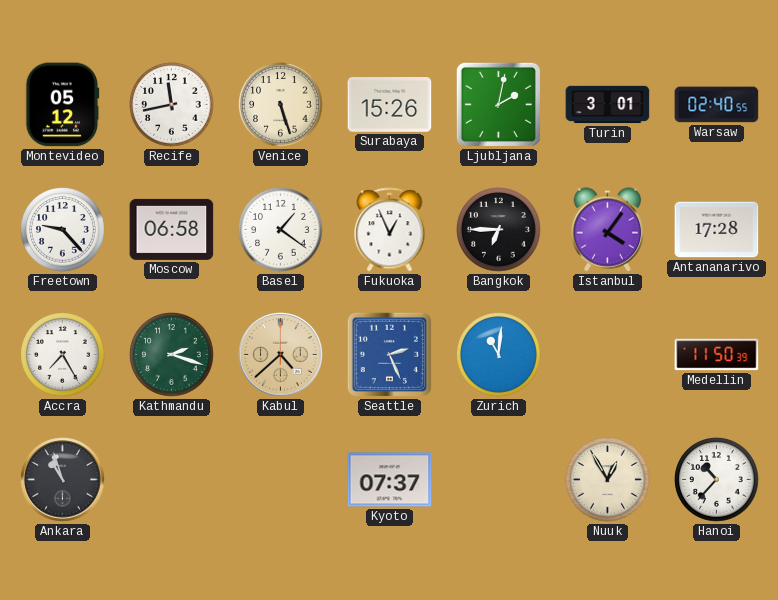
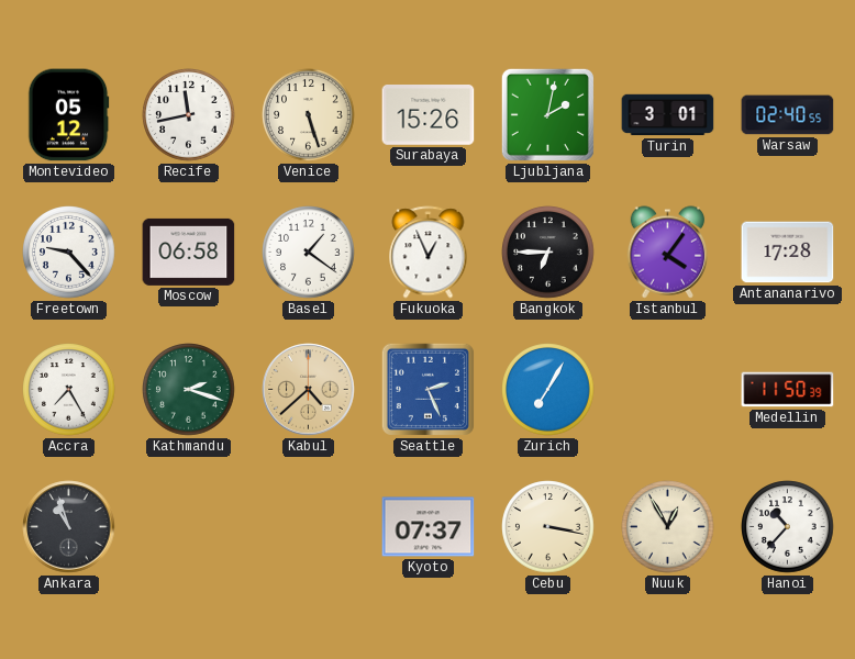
Zurich: 11:01 -> 7:05
Cebu: none -> 3:17
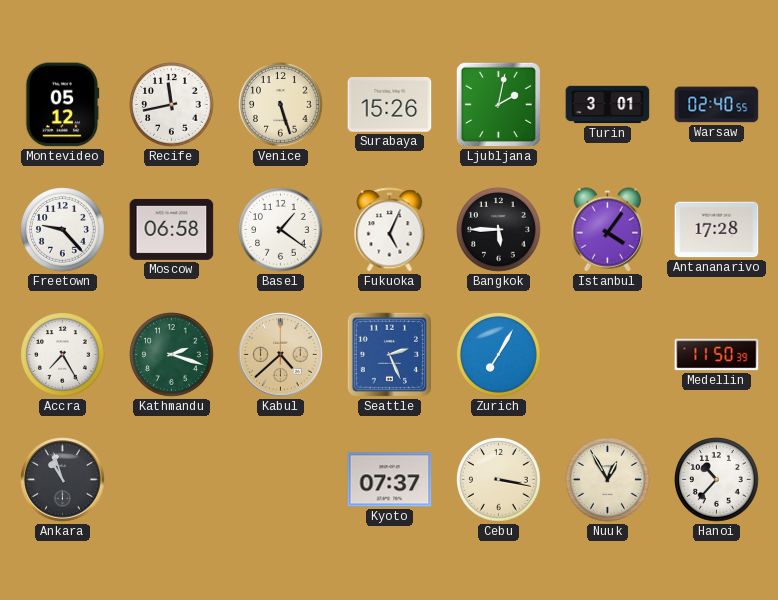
Fukuoka: 12:56 -> 5:04
Bangkok: 6:45 -> 5:45
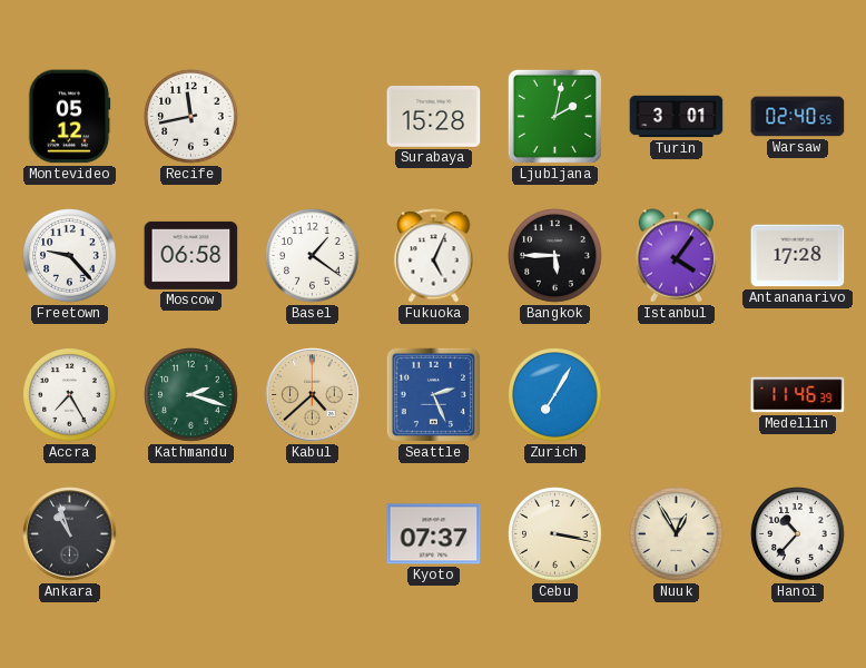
Venice: 5:27 -> none
Surabaya: 15:26 -> 15:28
Medellin: 11:50 -> 11:46
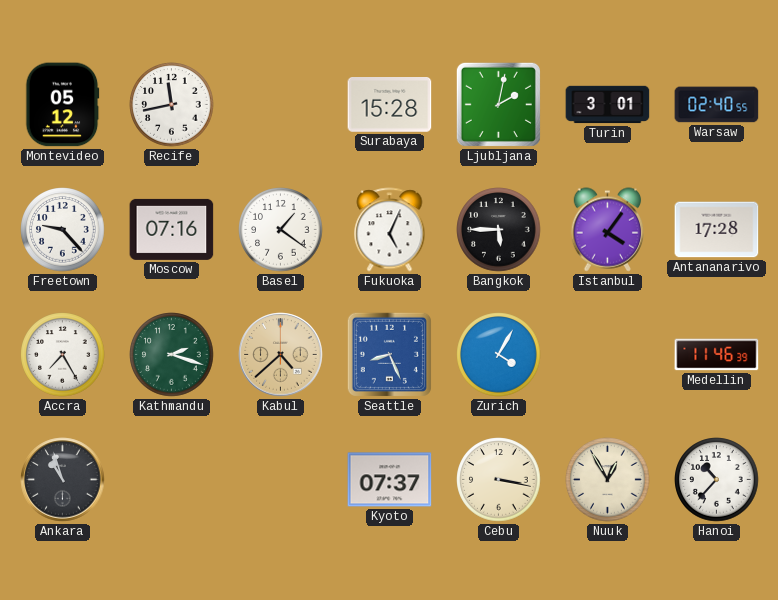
Moscow: 06:58 -> 07:16
Seattle: 2:26 -> 8:26
Zurich: 7:05 -> 4:05
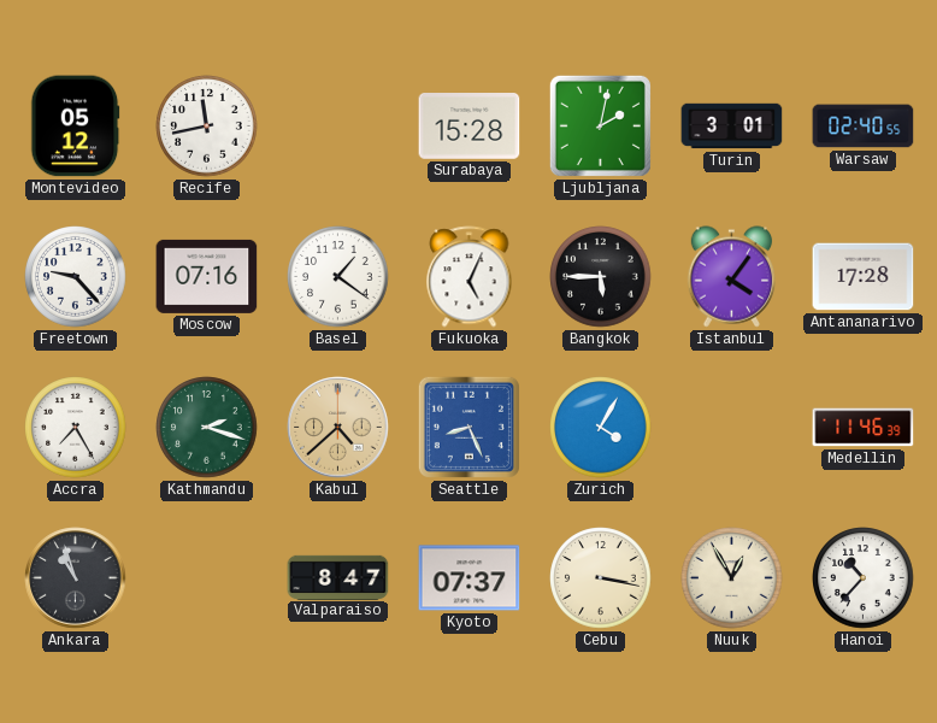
Valparaiso: none -> 8:47
